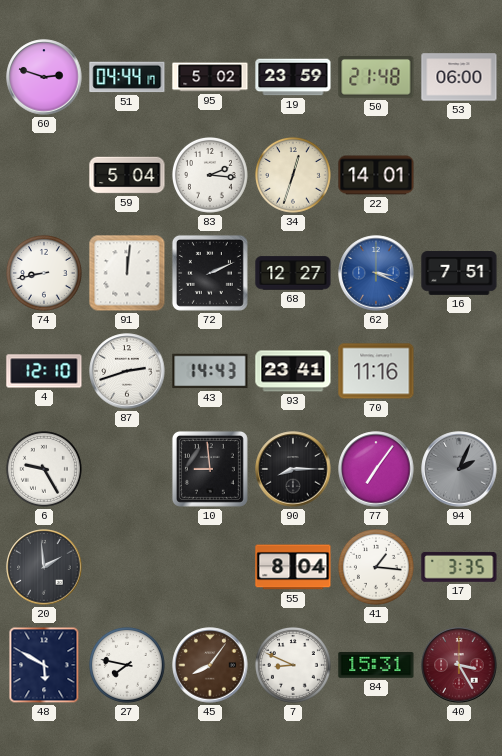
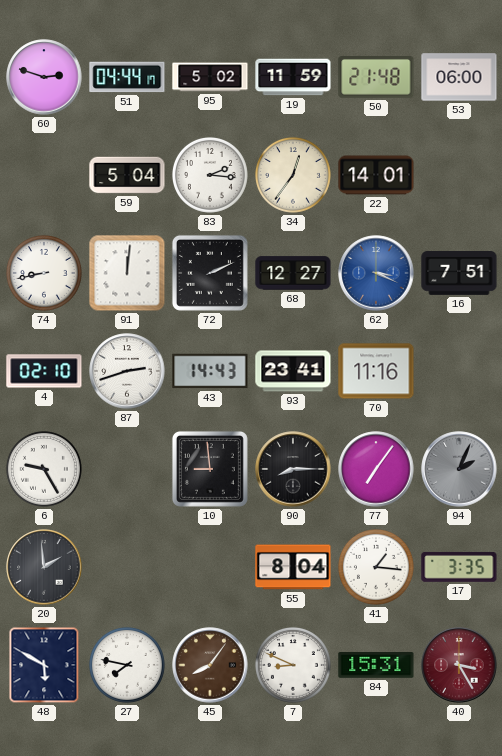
19: 23:59 -> 11:59
34: 12:33 -> 12:36
4: 12:10 -> 02:10
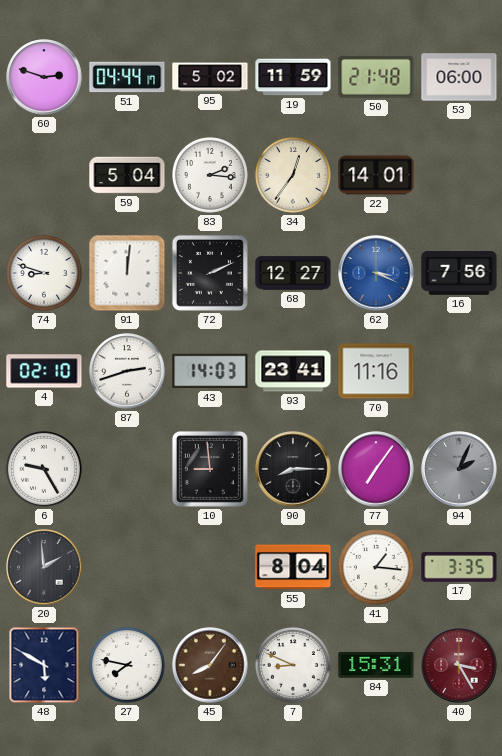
74: 8:43 -> 8:48
16: 7:51 -> 7:56
43: 14:43 -> 14:03
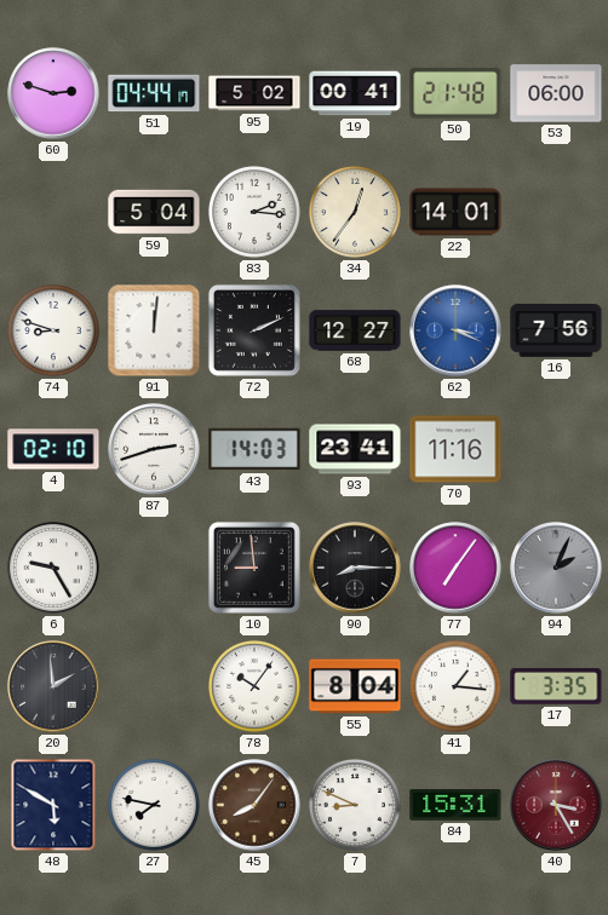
19: 11:59 -> 00:41
78: none -> 10:06
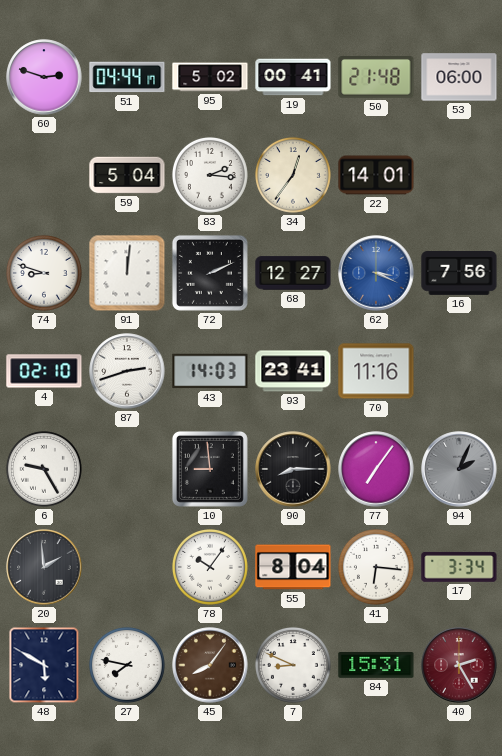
41: 1:16 -> 6:16
17: 3:35 -> 3:34
40: 3:25 -> 2:25
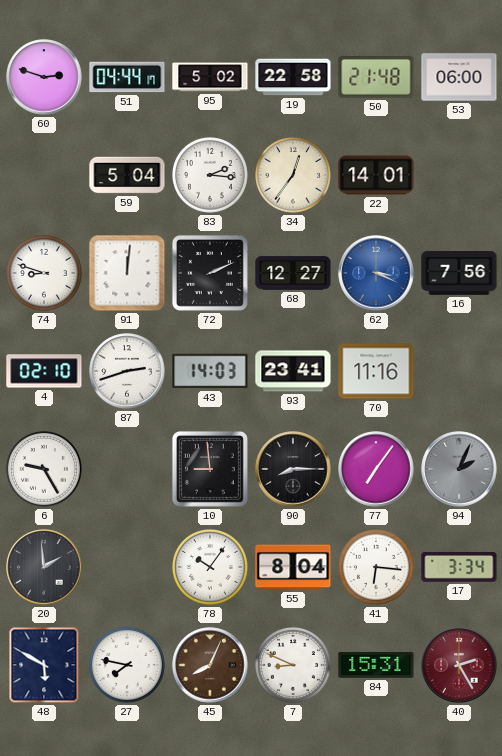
19: 00:41 -> 22:58
45: 8:06 -> 8:04
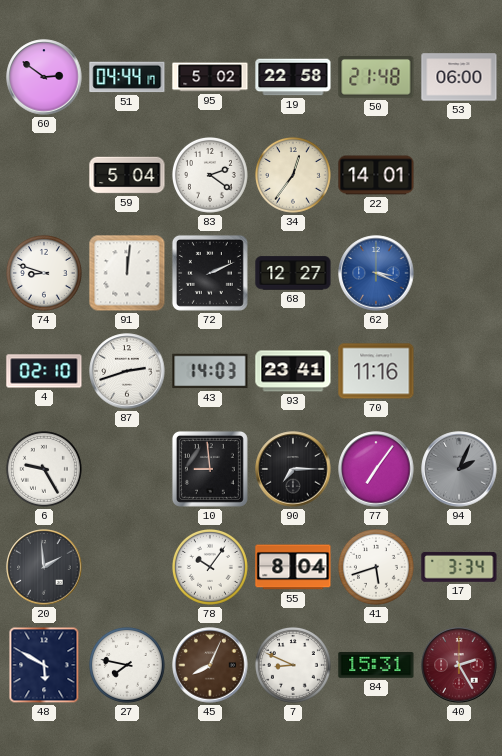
60: 2:48 -> 2:51
83: 2:16 -> 2:21
16: 7:56 -> none
90: 8:15 -> 7:15
41: 6:16 -> 5:42
